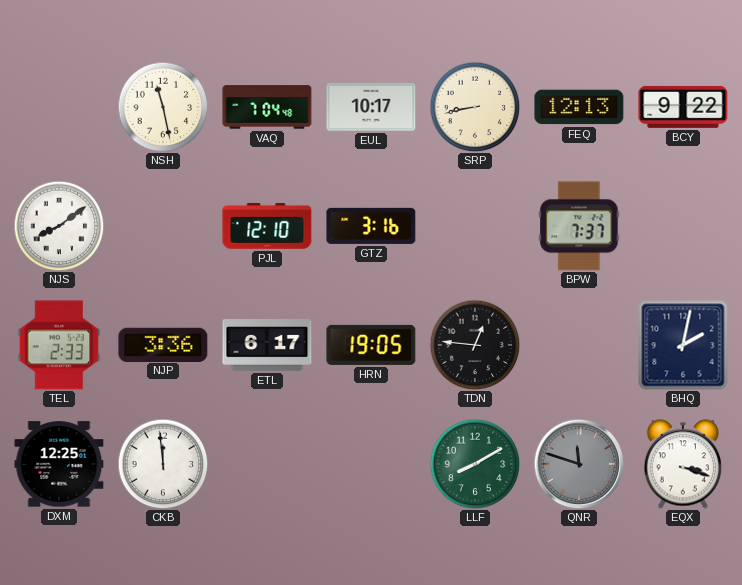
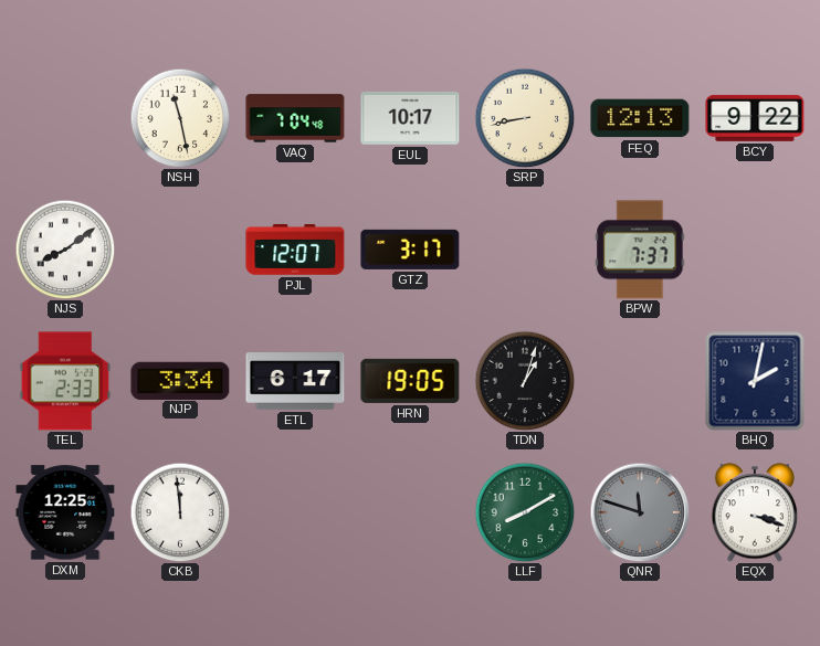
PJL: 12:10 -> 12:07
GTZ: 3:16 -> 3:17
NJP: 3:36 -> 3:34
TDN: 12:46 -> 1:03
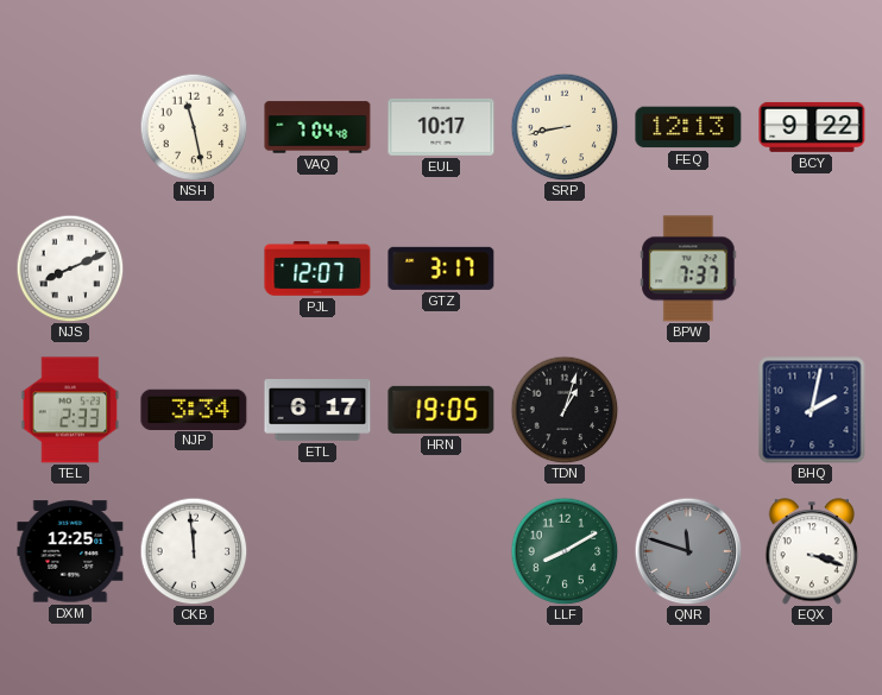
NJS: 8:09 -> 8:11
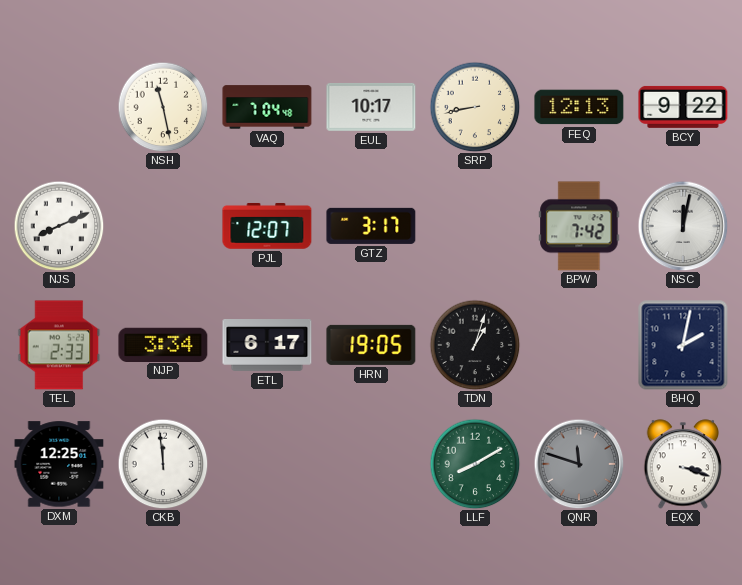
BPW: 7:37 -> 7:42
NSC: none -> 12:02
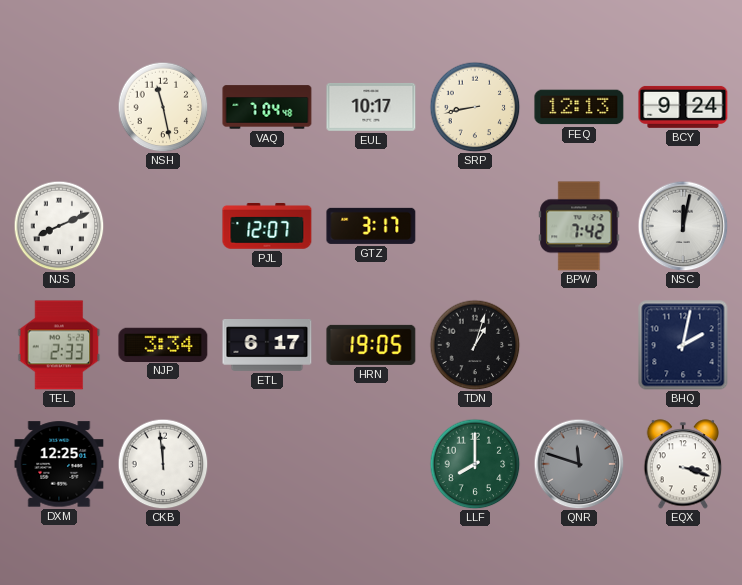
BCY: 9:22 -> 9:24
LLF: 8:10 -> 8:00
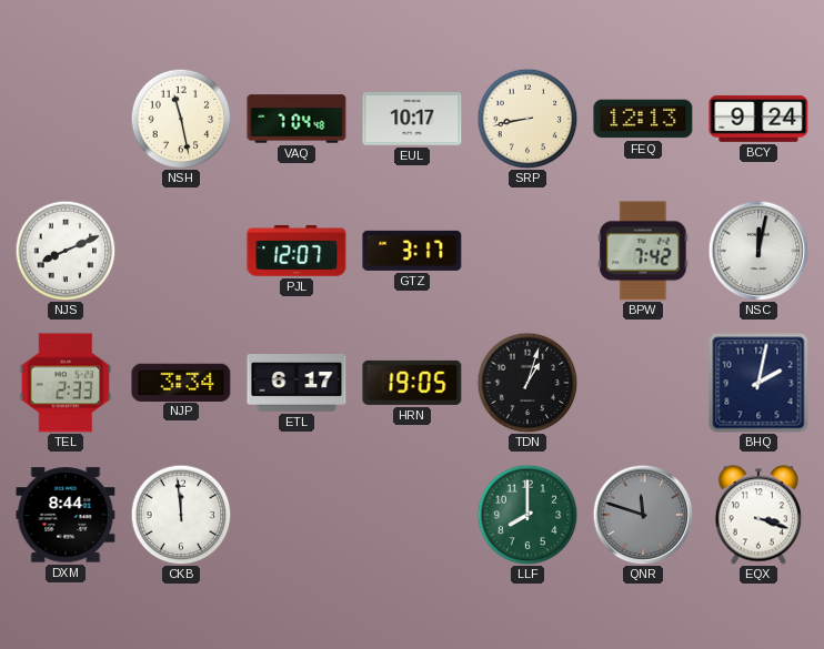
DXM: 12:25 -> 8:44
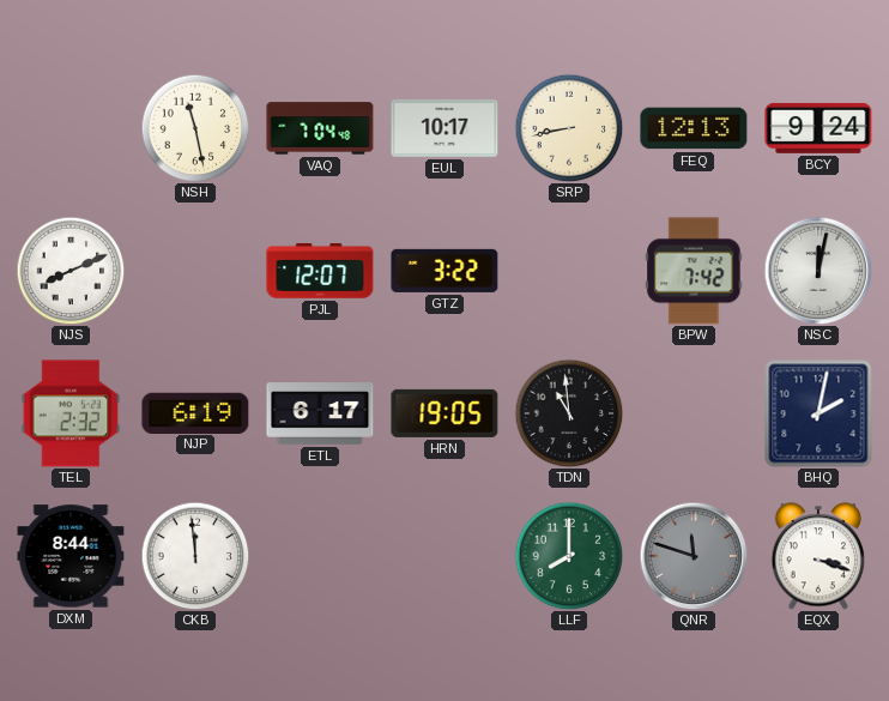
GTZ: 3:17 -> 3:22
TEL: 2:33 -> 2:32
NJP: 3:34 -> 6:19
TDN: 1:03 -> 10:59
